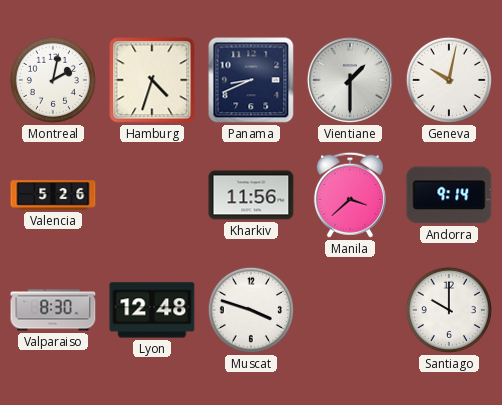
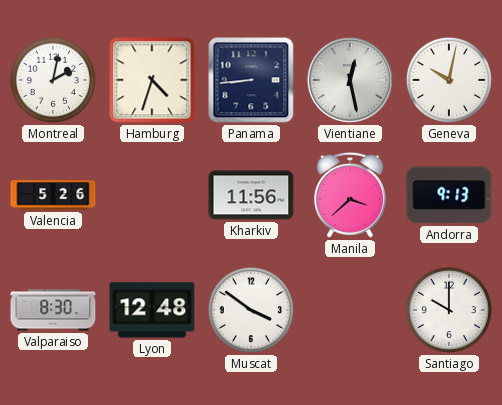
Panama: 8:41 -> 8:44
Vientiane: 1:30 -> 12:28
Andorra: 9:14 -> 9:13
Muscat: 3:48 -> 3:51
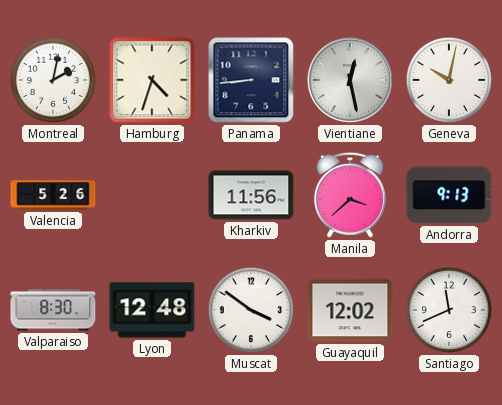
Guayaquil: none -> 12:02
Santiago: 10:00 -> 11:41
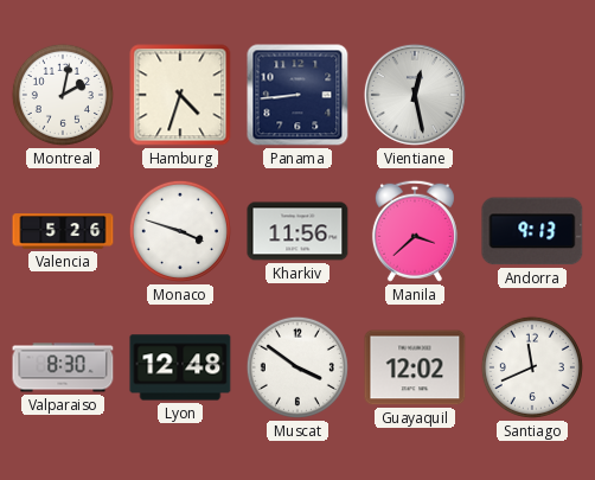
Geneva: 10:02 -> none
Monaco: none -> 3:48
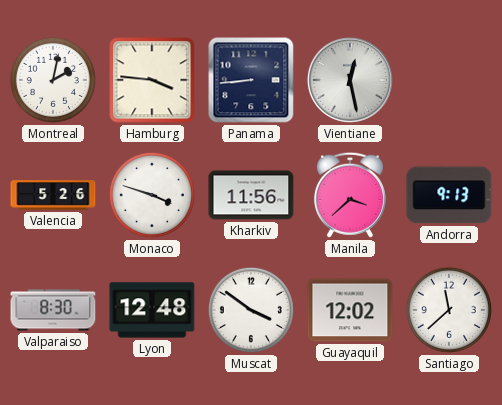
Hamburg: 4:33 -> 3:46
Santiago: 11:41 -> 11:38
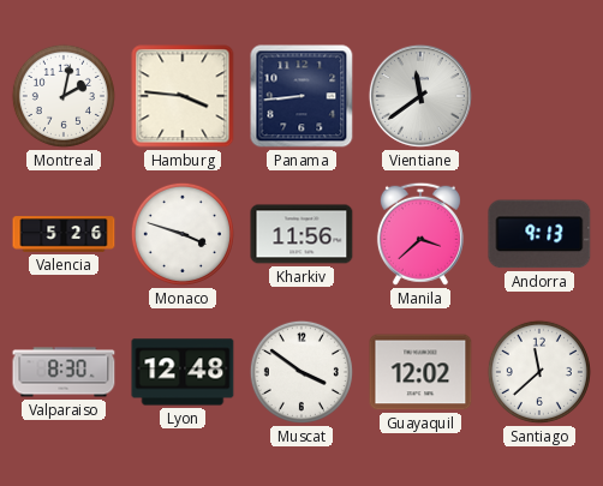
Vientiane: 12:28 -> 11:39
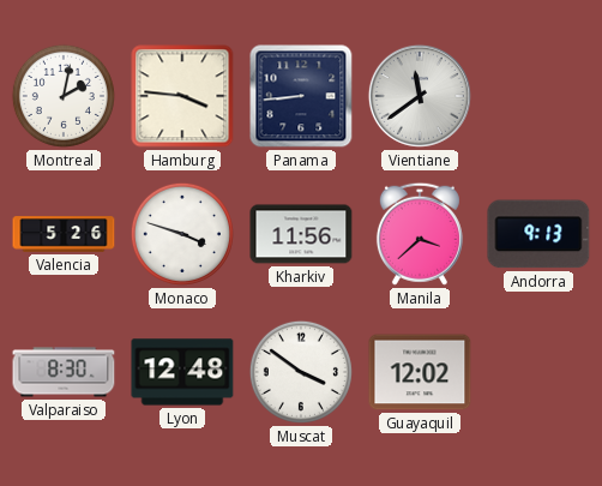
Santiago: 11:38 -> none
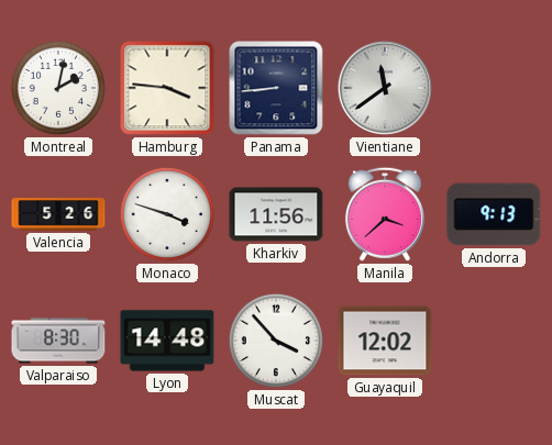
Lyon: 12:48 -> 14:48
Muscat: 3:51 -> 3:53
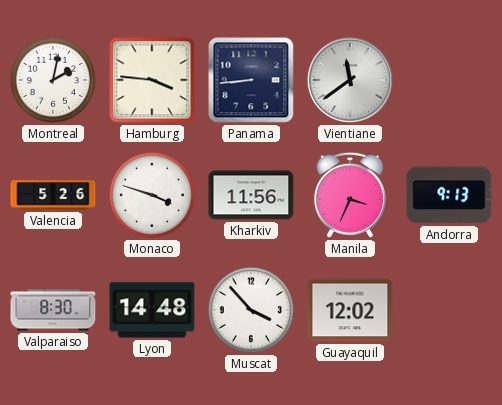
Manila: 3:38 -> 3:34
